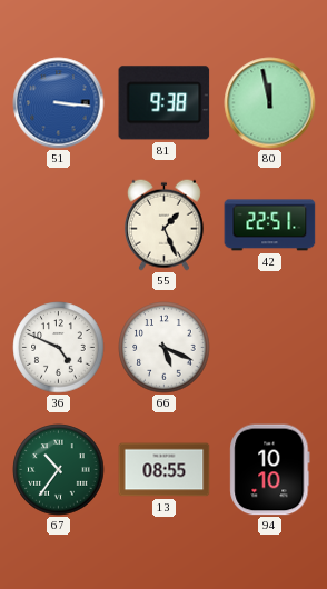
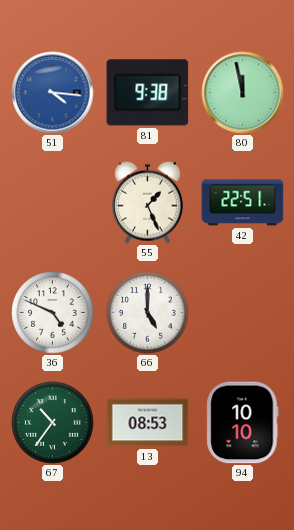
51: 3:16 -> 4:16
66: 5:19 -> 5:00
13: 08:55 -> 08:53
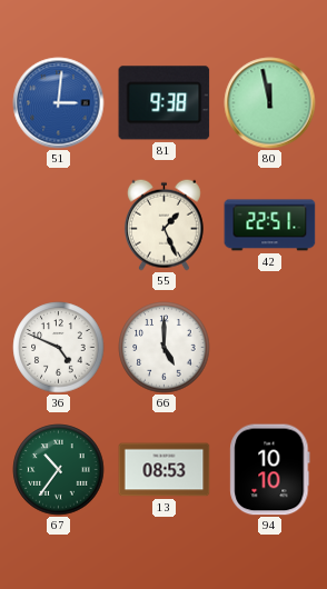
51: 4:16 -> 3:01
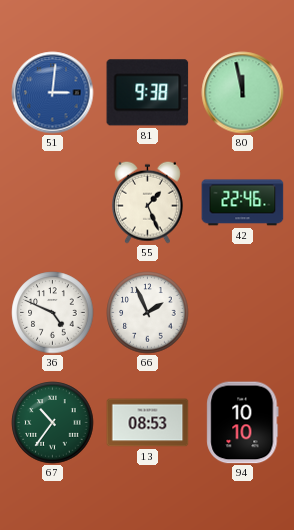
42: 22:51 -> 22:46
66: 5:00 -> 1:56
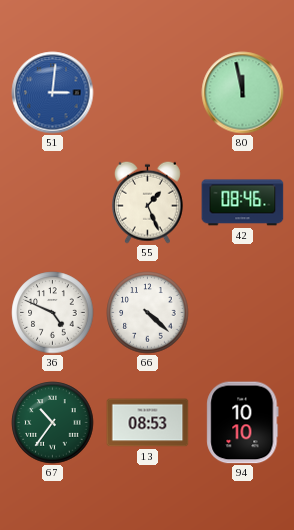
81: 9:38 -> none
42: 22:46 -> 08:46
66: 1:56 -> 4:22
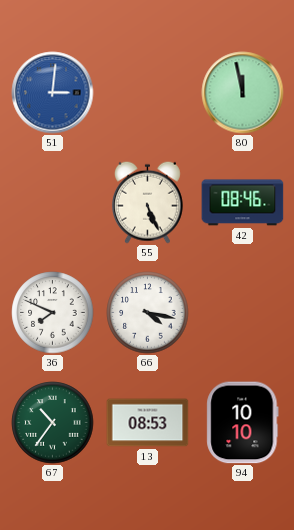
55: 1:26 -> 5:26
36: 4:49 -> 7:49
66: 4:22 -> 4:17
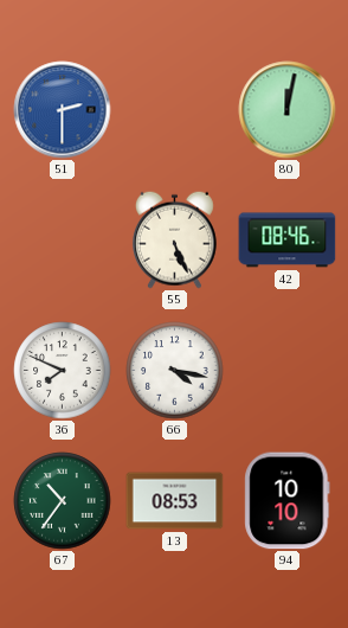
51: 3:01 -> 2:30
80: 11:58 -> 12:02
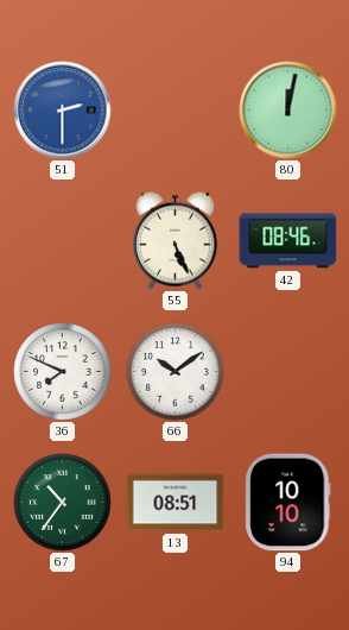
66: 4:17 -> 10:09
13: 08:53 -> 08:51
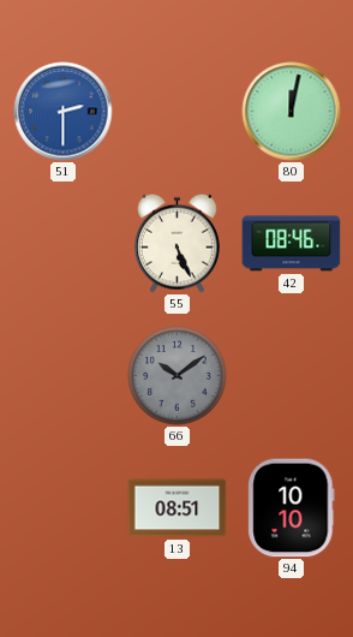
36: 7:49 -> none
66 dial: white -> grey
67: 10:36 -> none
